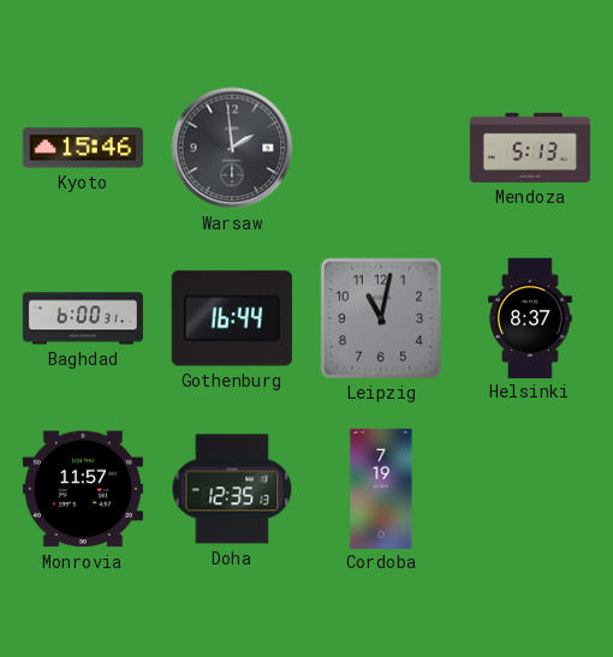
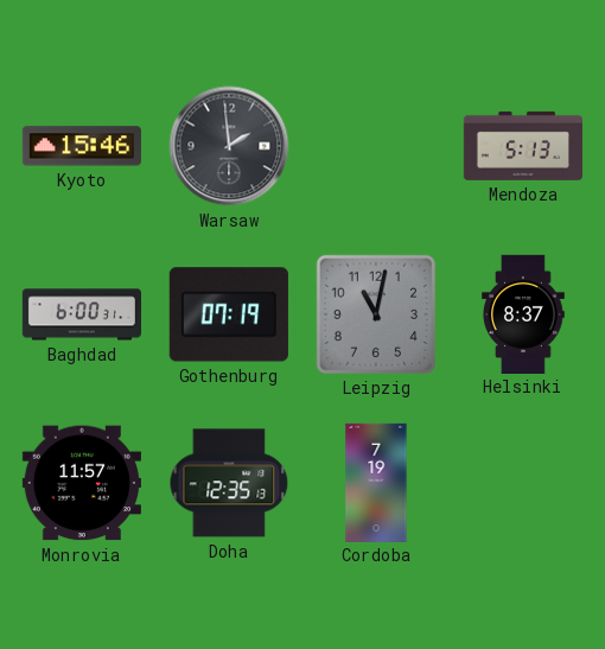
Gothenburg: 16:44 -> 07:19
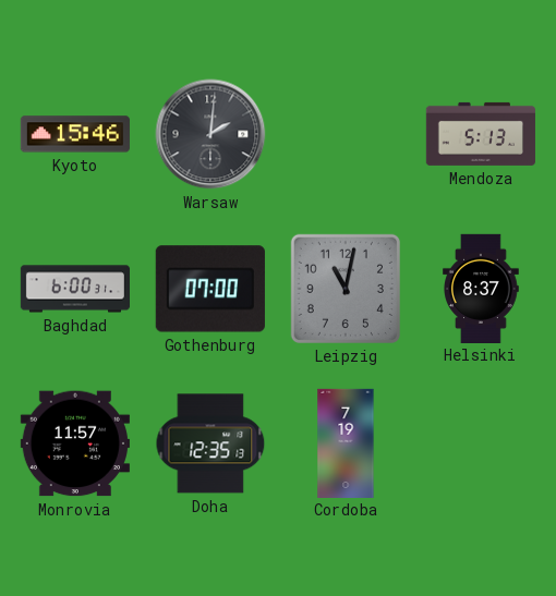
Warsaw: 1:59 -> 2:01
Gothenburg: 07:19 -> 07:00
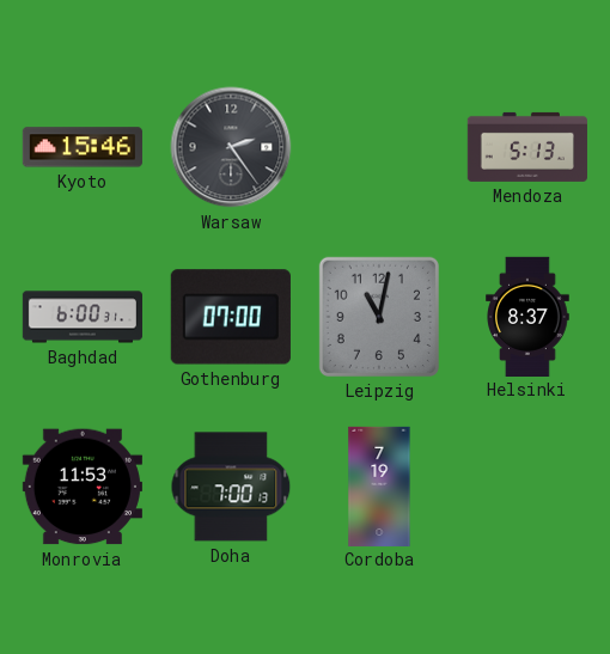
Warsaw: 2:01 -> 2:24
Monrovia: 11:57 -> 11:53
Doha: 12:35 -> 7:00
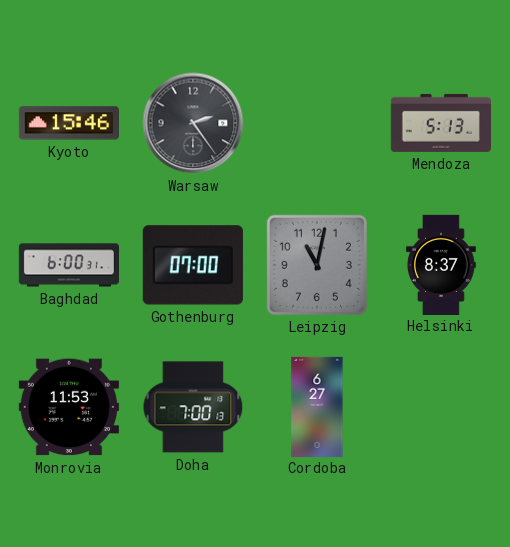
Cordoba: 7:19 -> 6:27
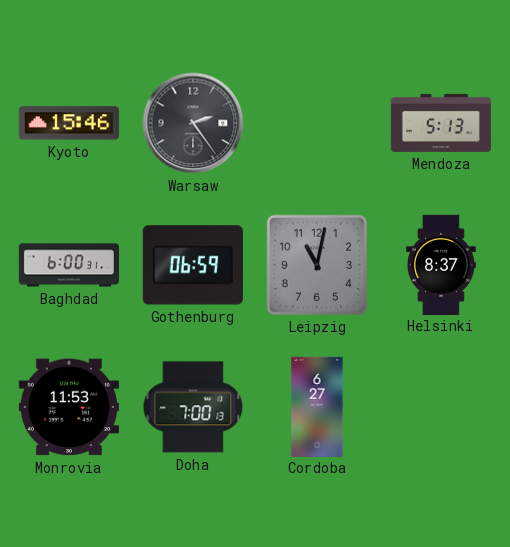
Gothenburg: 07:00 -> 06:59
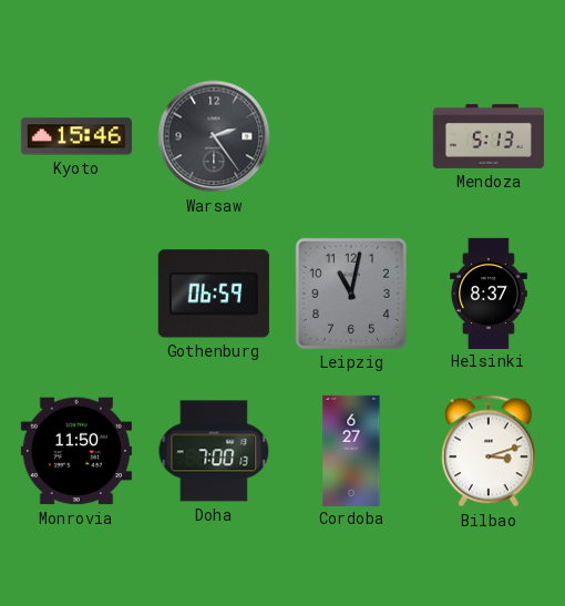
Baghdad: 6:00 -> none
Monrovia: 11:53 -> 11:50
Bilbao: none -> 3:12
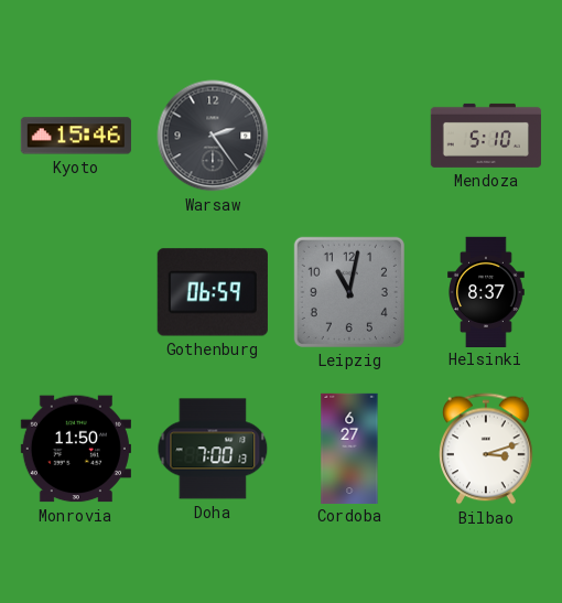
Mendoza: 5:13 -> 5:10
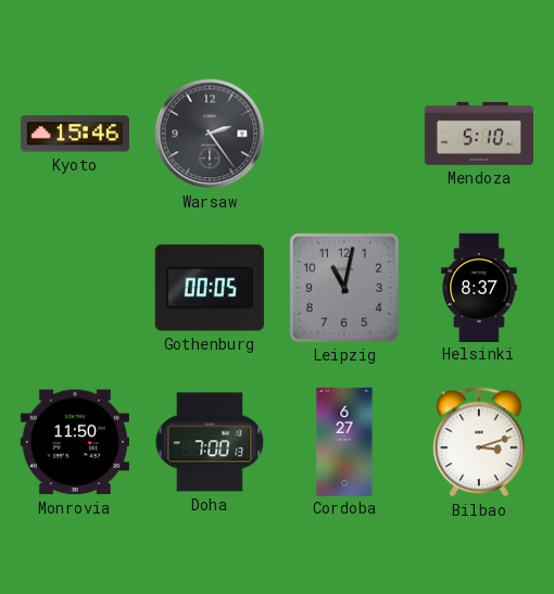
Gothenburg: 06:59 -> 00:05
